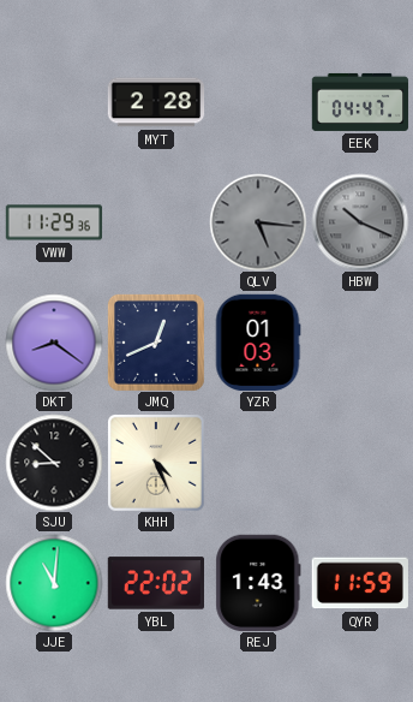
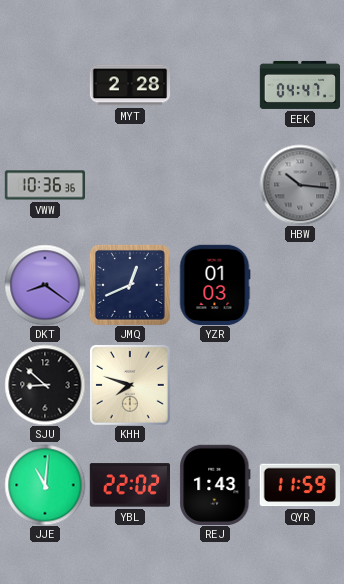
VWW: 11:29 -> 10:36
QLV: 5:16 -> none
HBW: 10:19 -> 10:16
KHH: 4:26 -> 7:48
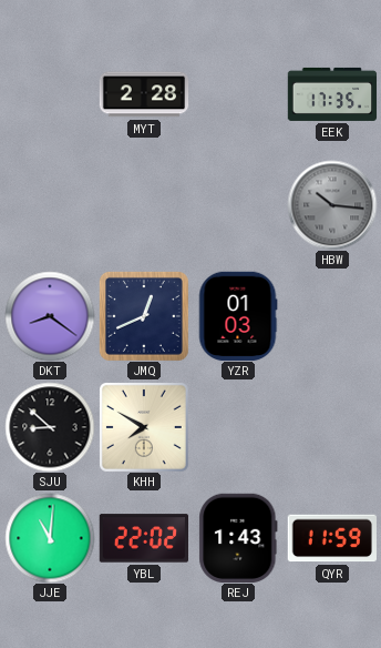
EEK: 04:47 -> 17:35
VWW: 10:36 -> none
KHH: 7:48 -> 7:50
